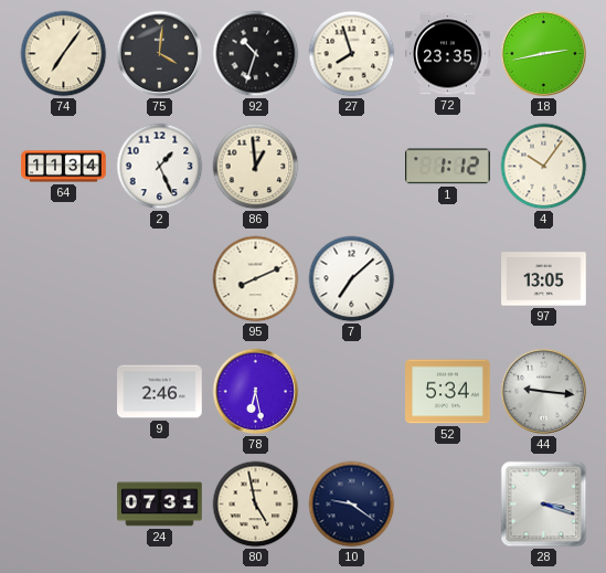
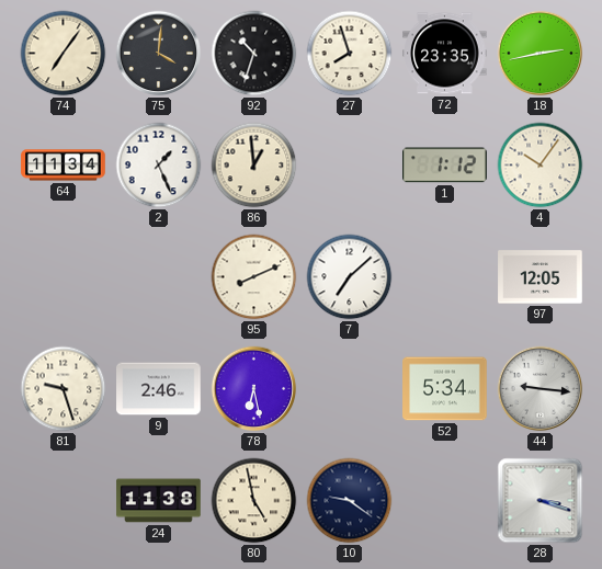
97: 13:05 -> 12:05
81: none -> 9:27
24: 07:31 -> 11:38
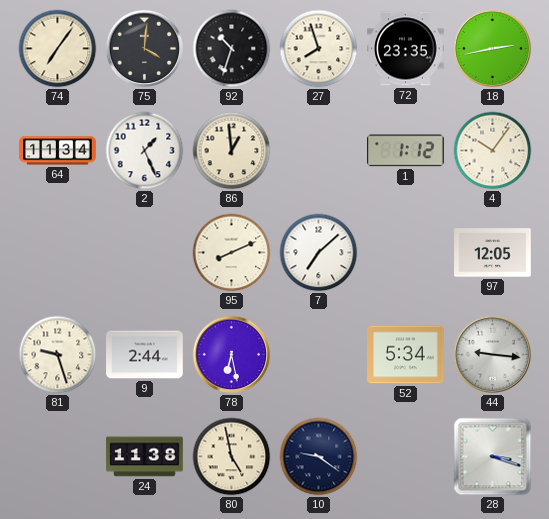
9: 2:46 -> 2:44
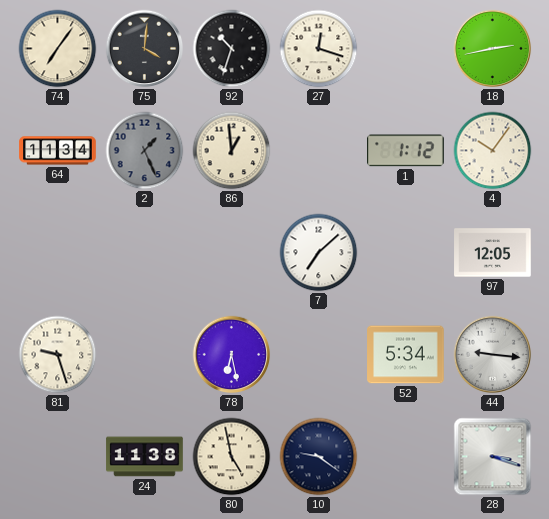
27: 7:57 -> 12:18
72: 23:35 -> none
2 dial: white -> grey
95: 8:11 -> none
9: 2:44 -> none
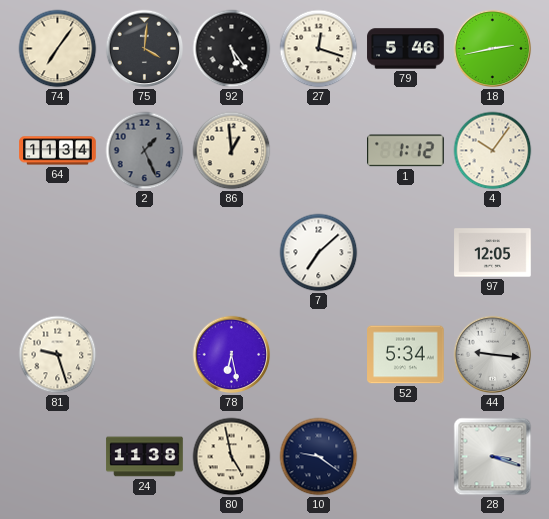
92: 10:33 -> 5:24
79: none -> 5:46
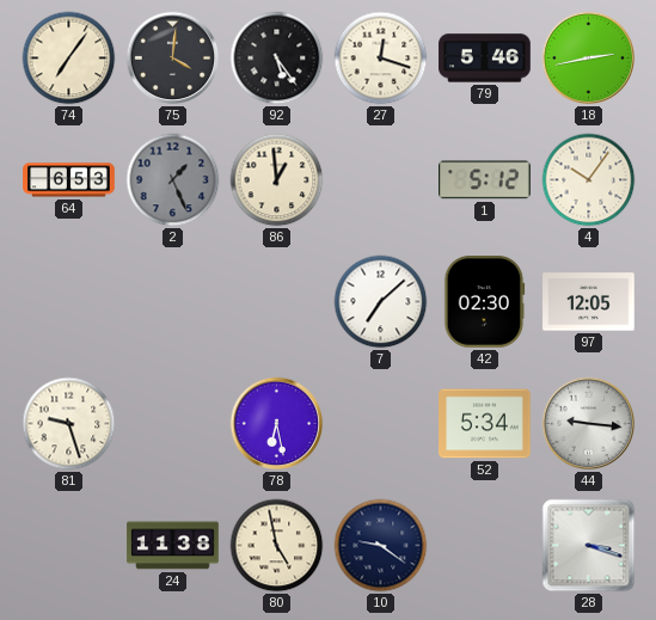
64: 11:34 -> 6:53
1: 1:12 -> 5:12
42: none -> 02:30
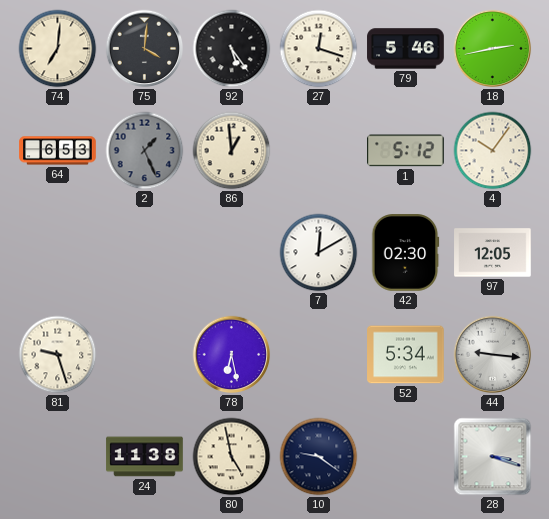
74: 7:06 -> 7:01
7: 7:08 -> 12:10
